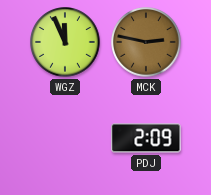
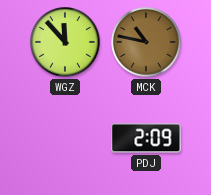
WGZ: 11:56 -> 11:53
MCK: 2:47 -> 10:47
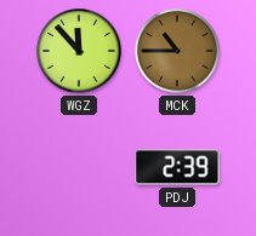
MCK: 10:47 -> 10:45
PDJ: 2:09 -> 2:39
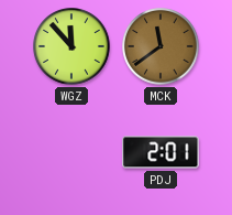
MCK: 10:45 -> 11:39
PDJ: 2:39 -> 2:01
